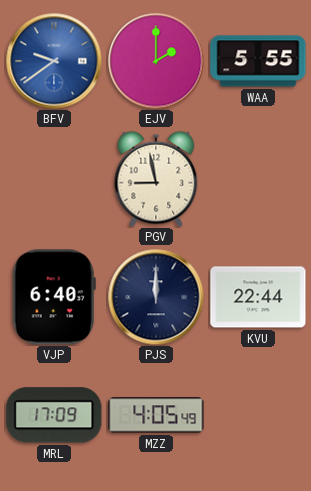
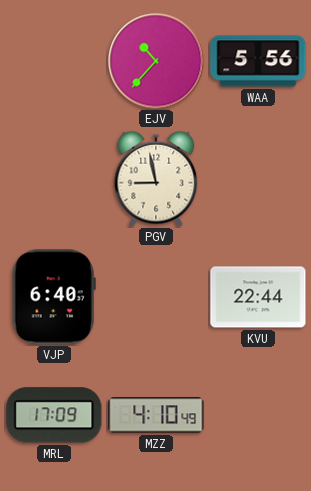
BFV: 9:39 -> none
EJV: 2:00 -> 10:37
WAA: 5:55 -> 5:56
PJS: 12:00 -> none
MZZ: 4:05 -> 4:10
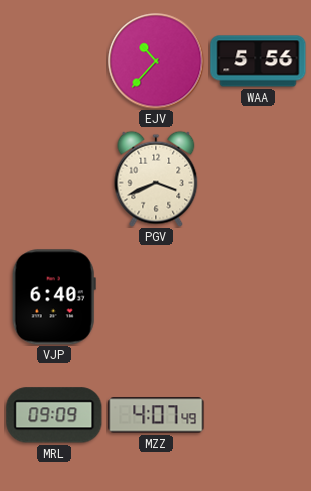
PGV: 8:58 -> 3:41
KVU: 22:44 -> none
MRL: 17:09 -> 09:09
MZZ: 4:10 -> 4:07
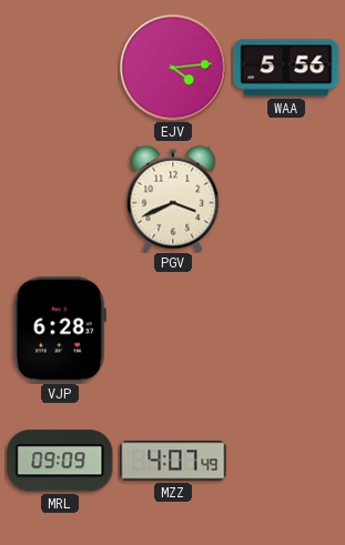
EJV: 10:37 -> 4:14
VJP: 6:40 -> 6:28
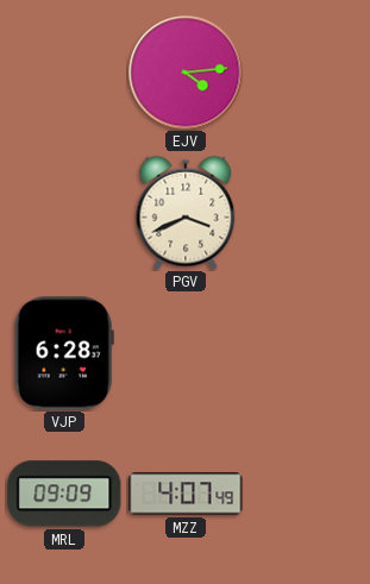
WAA: 5:56 -> none
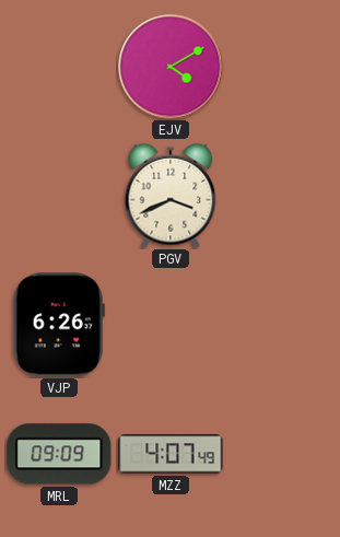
EJV: 4:14 -> 4:10
VJP: 6:28 -> 6:26
